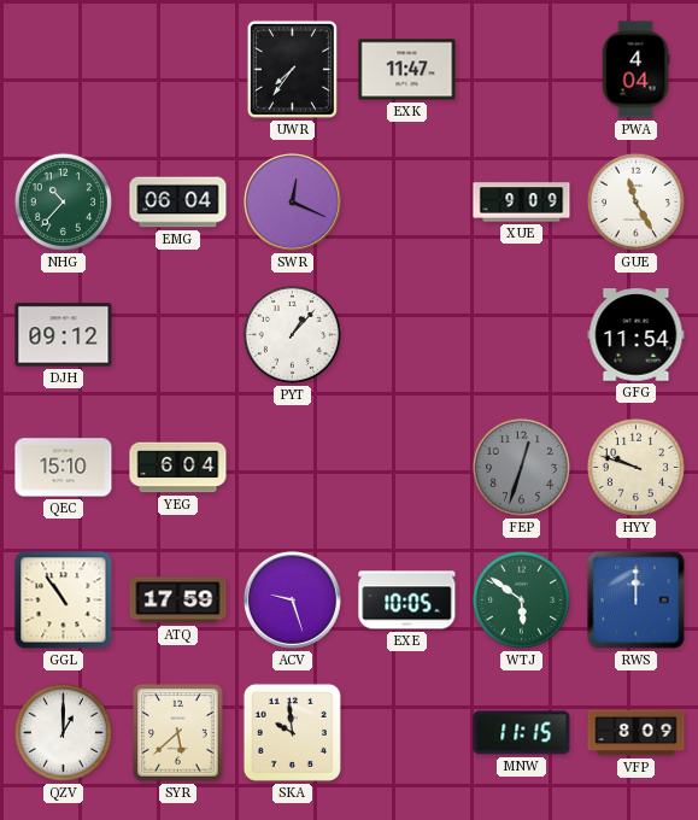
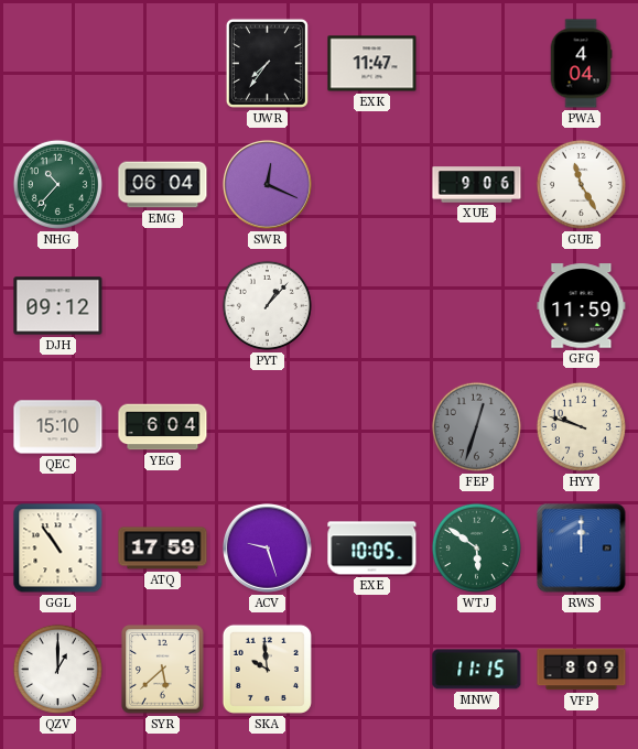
XUE: 9:09 -> 9:06
GFG: 11:54 -> 11:59
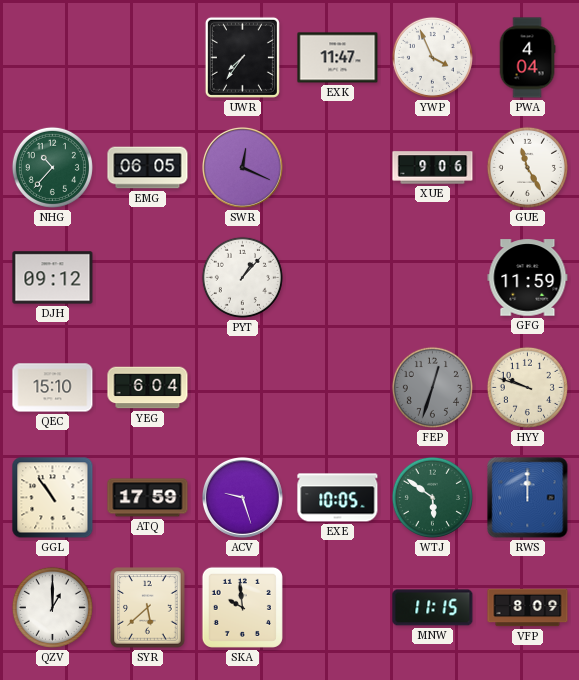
YWP: none -> 3:56
EMG: 06:04 -> 06:05
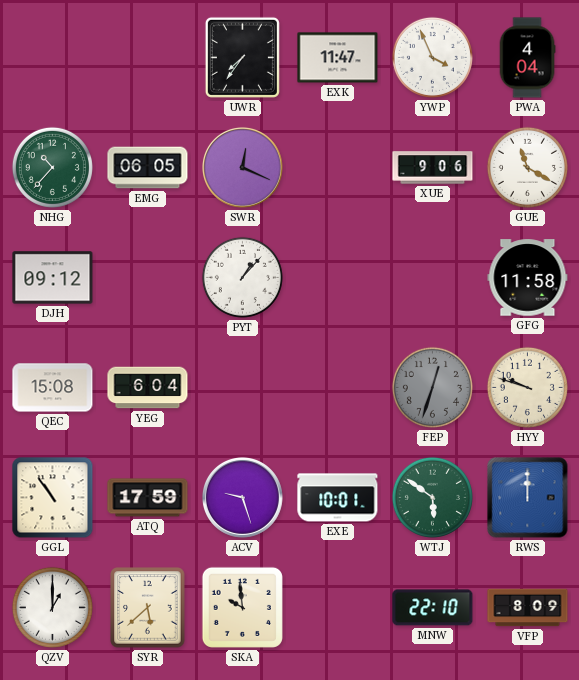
GUE: 11:25 -> 11:20
GFG: 11:59 -> 11:58
QEC: 15:10 -> 15:08
EXE: 10:05 -> 10:01
MNW: 11:15 -> 22:10
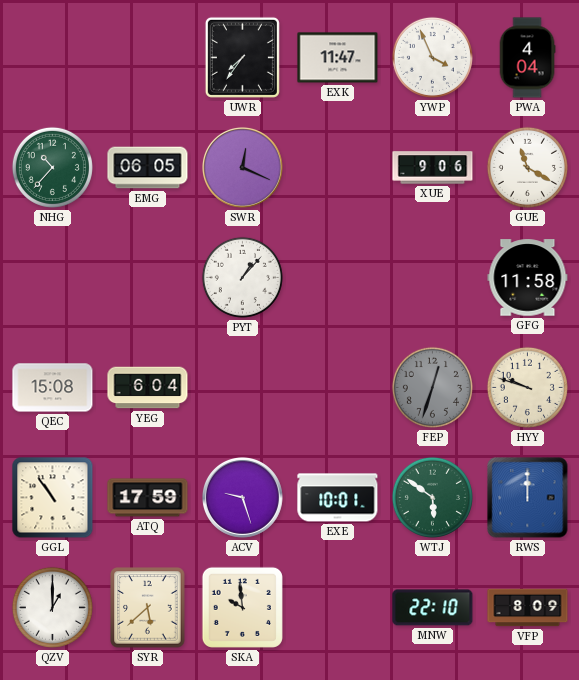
DJH: 09:12 -> none
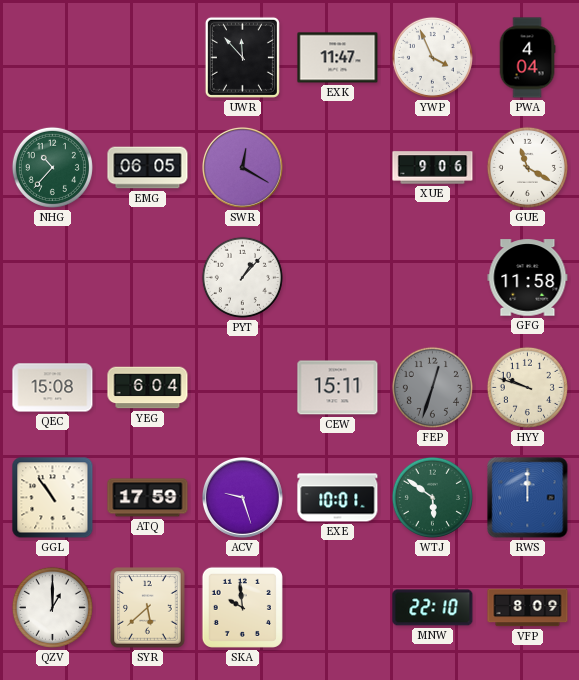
UWR: 7:36 -> 11:53
SWR: 12:19 -> 12:20
CEW: none -> 15:11
